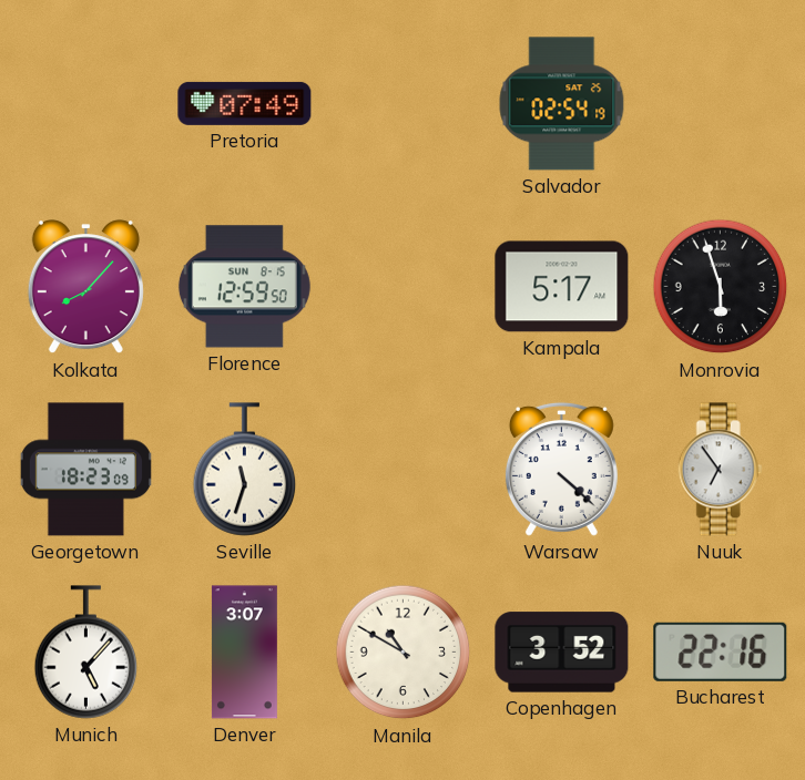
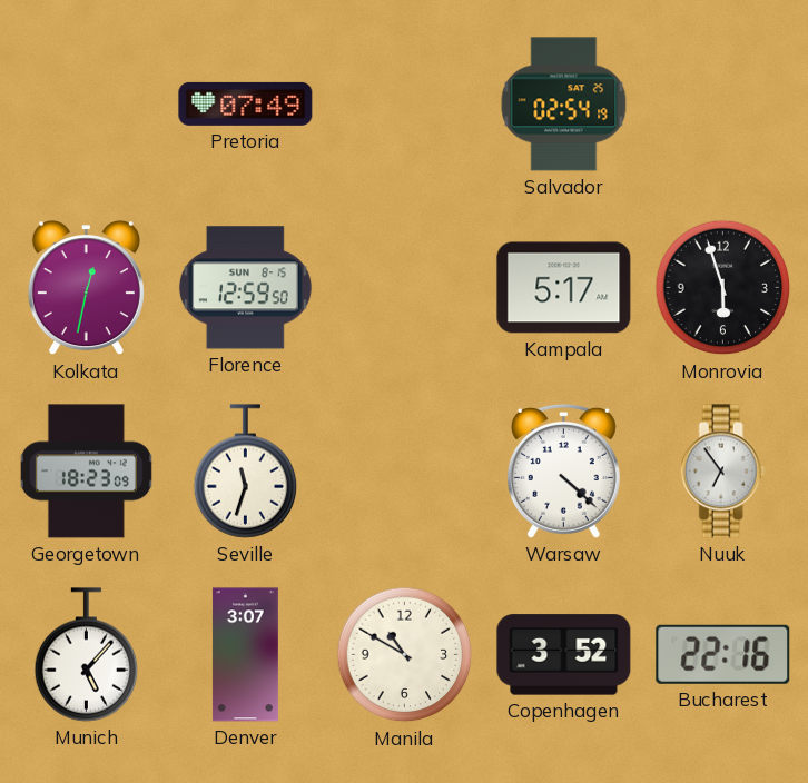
Kolkata: 8:07 -> 12:32
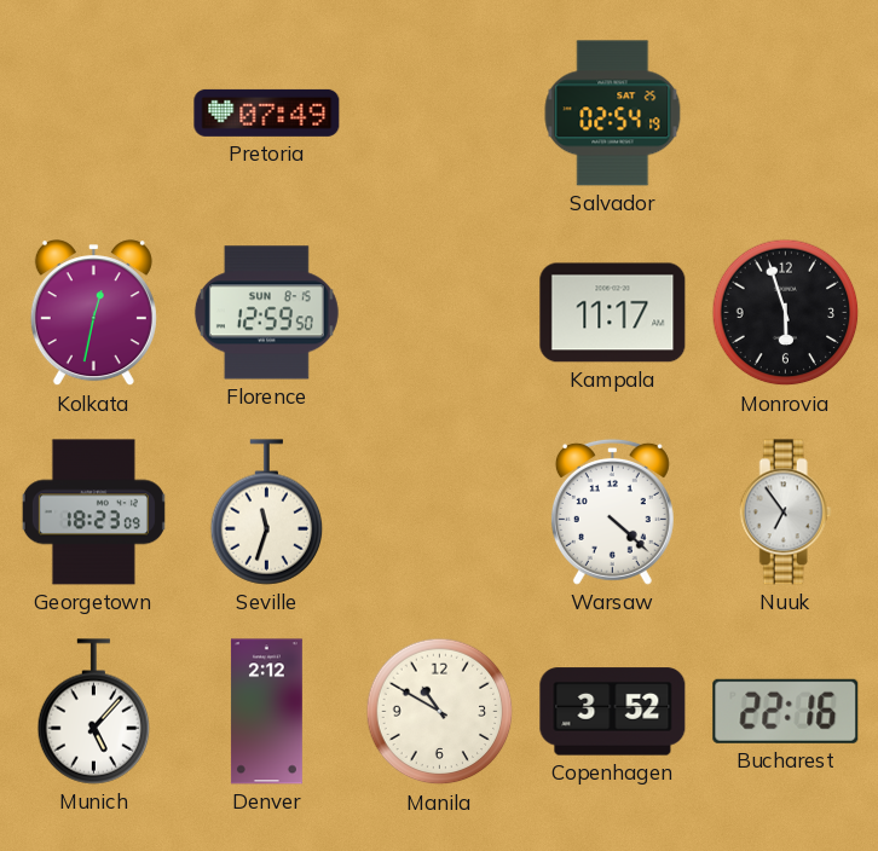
Kampala: 5:17 -> 11:17
Denver: 3:07 -> 2:12
